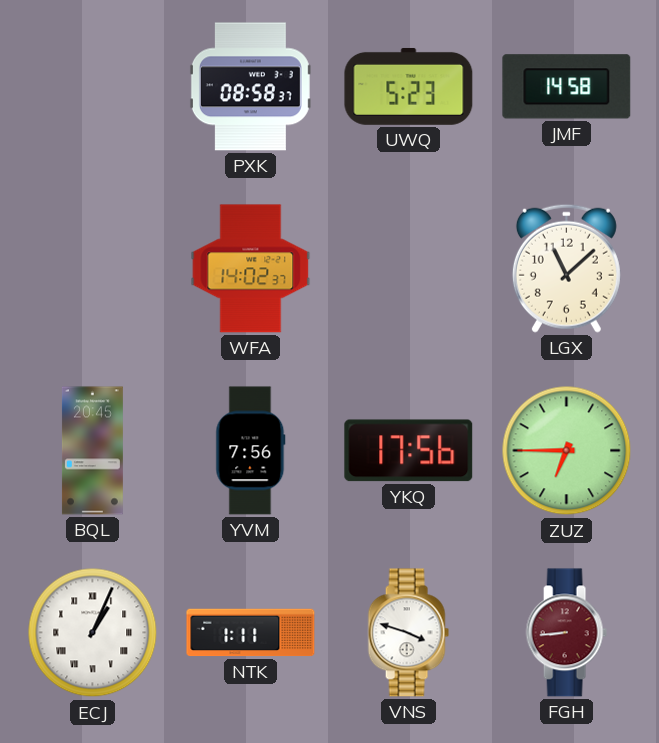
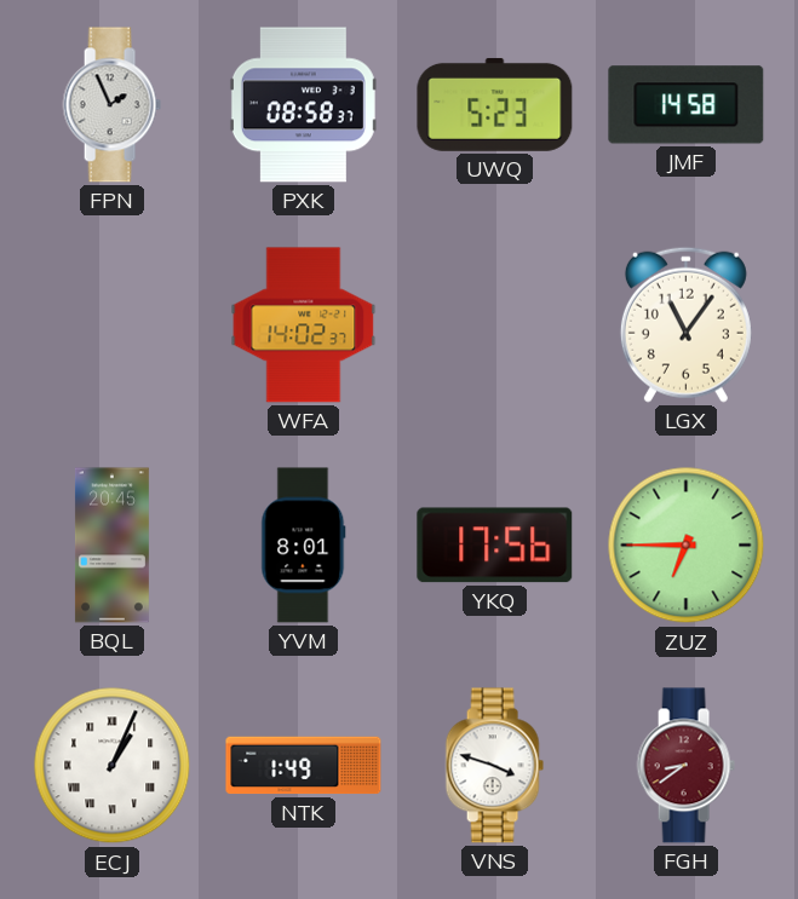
FPN: none -> 1:56
LGX: 11:08 -> 11:06
YVM: 7:56 -> 8:01
NTK: 1:11 -> 1:49
FGH: 8:44 -> 8:39
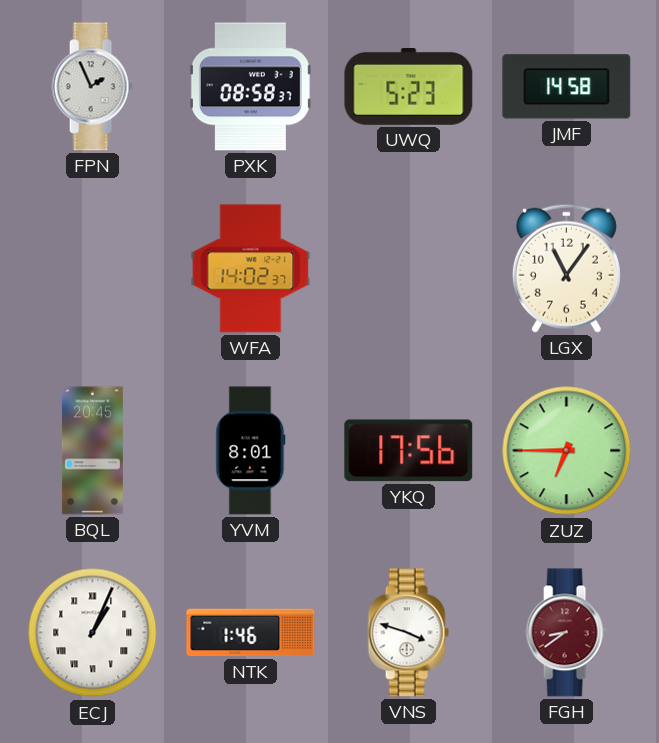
NTK: 1:49 -> 1:46
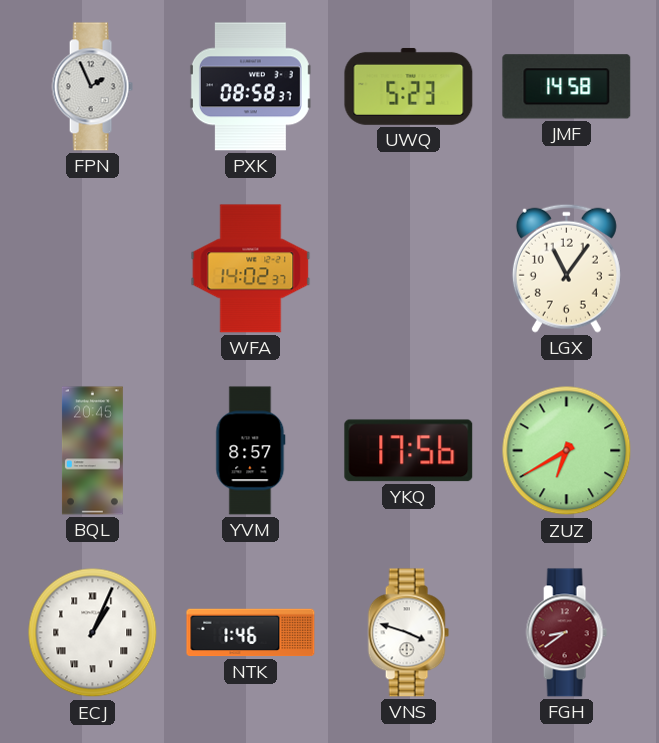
YVM: 8:01 -> 8:57
ZUZ: 6:45 -> 6:40
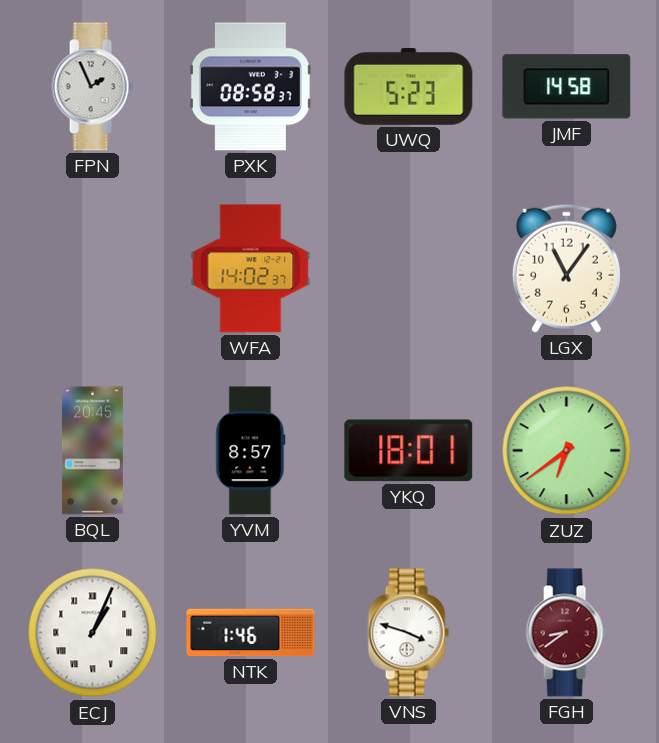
YKQ: 17:56 -> 18:01
ZUZ: 6:40 -> 6:39
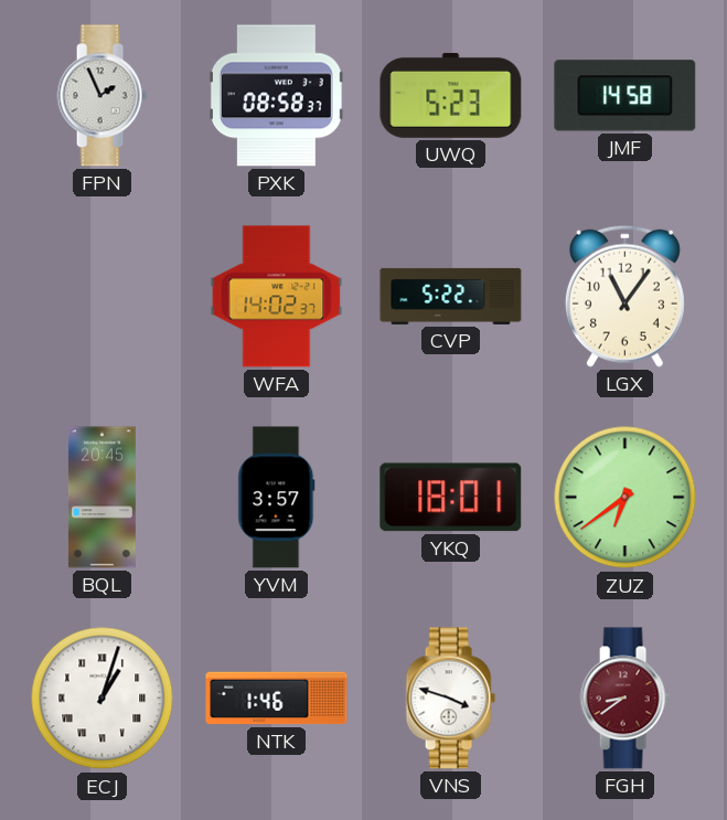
CVP: none -> 5:22
YVM: 8:57 -> 3:57
ECJ: 1:04 -> 1:03
